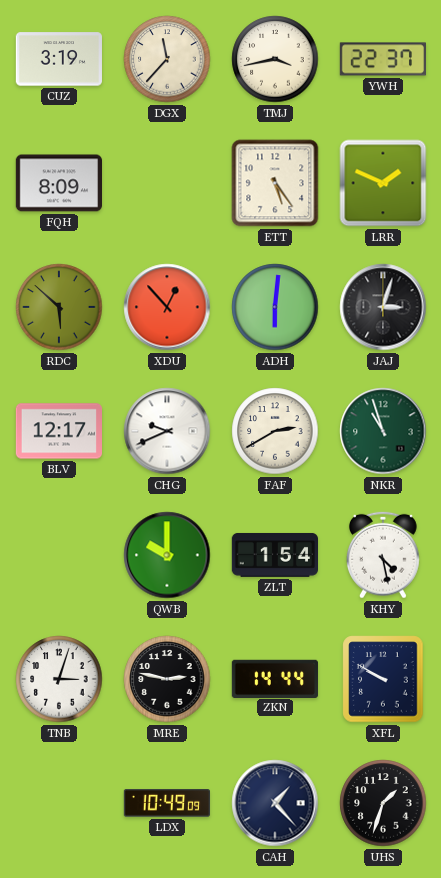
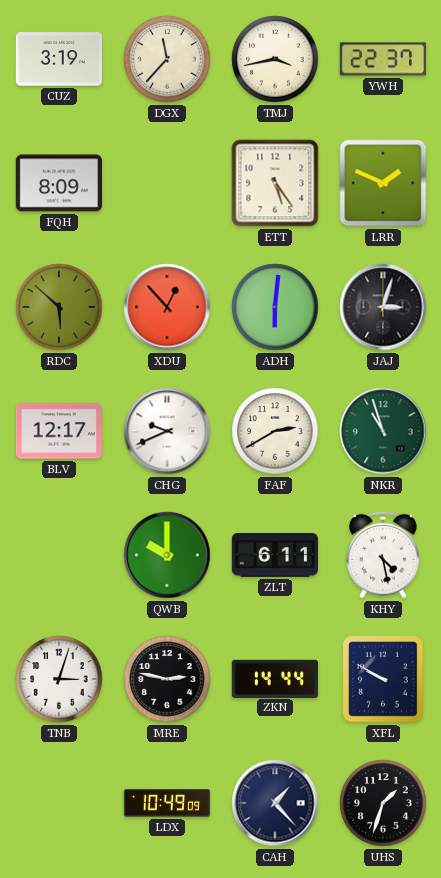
ZLT: 1:54 -> 6:11
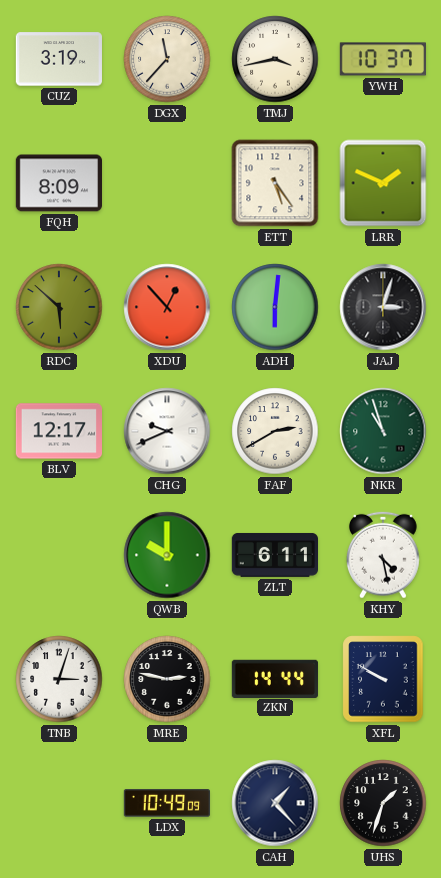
YWH: 22:37 -> 10:37
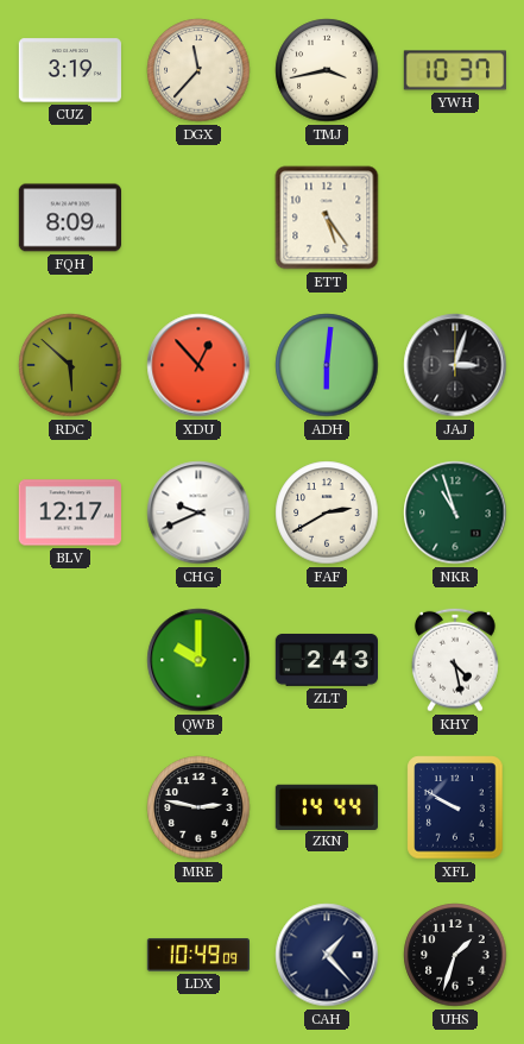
LRR: 1:49 -> none
ZLT: 6:11 -> 2:43
TNB: 3:03 -> none
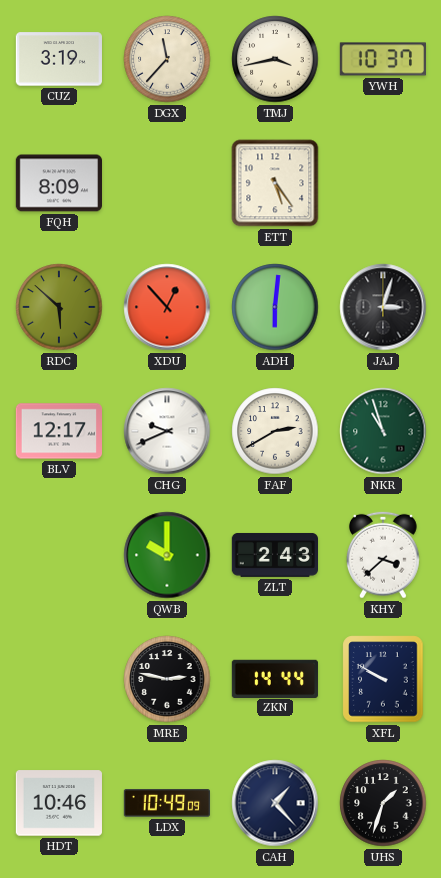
KHY: 4:28 -> 3:38
HDT: none -> 10:46
